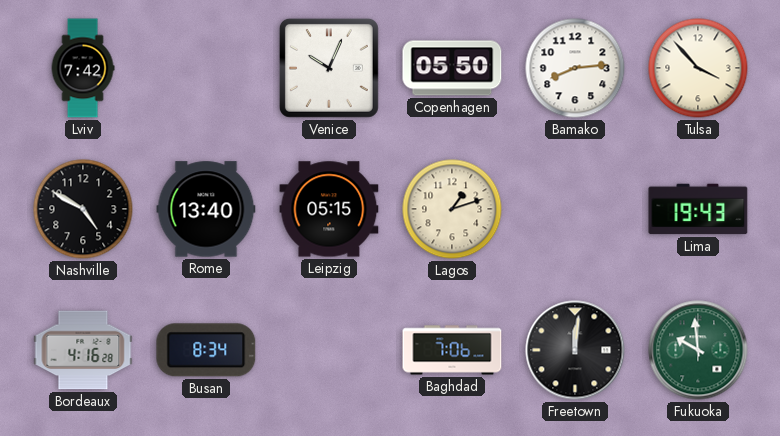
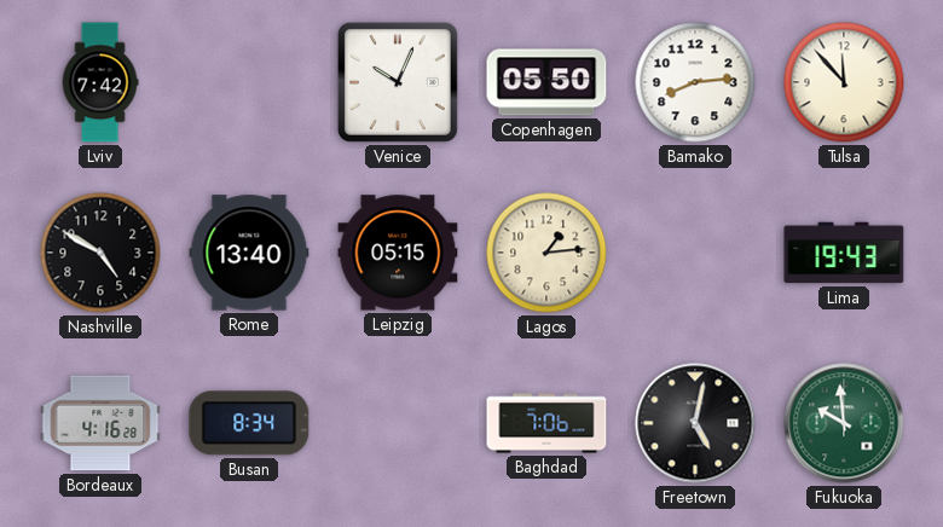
Tulsa: 3:53 -> 11:53
Lagos: 1:12 -> 1:14
Freetown: 12:01 -> 5:02
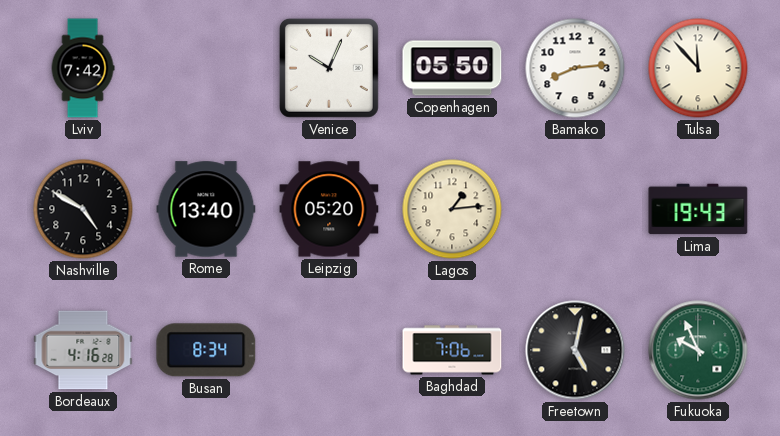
Leipzig: 05:15 -> 05:20
Fukuoka: 9:59 -> 9:56
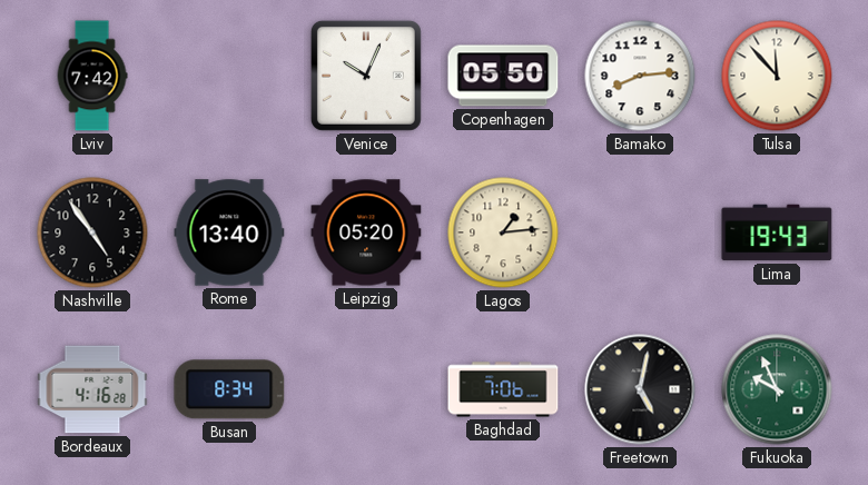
Nashville: 4:50 -> 4:54
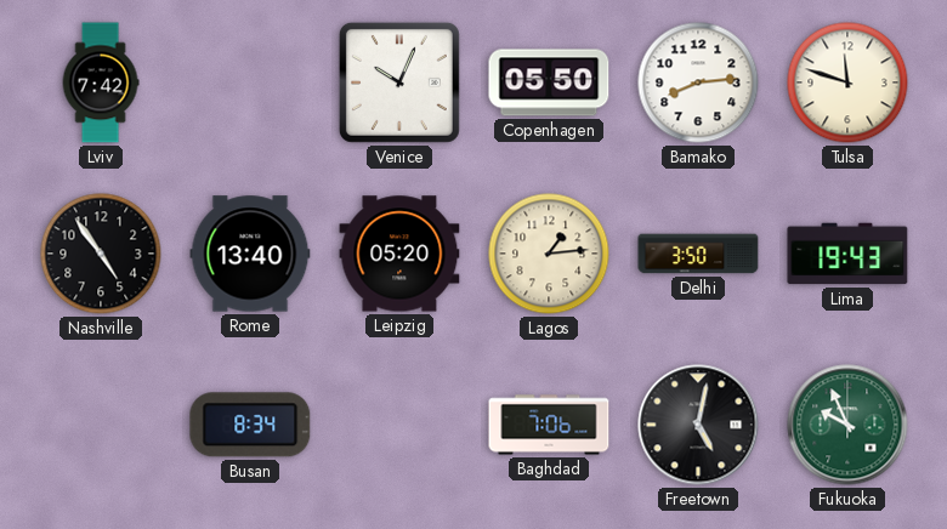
Tulsa: 11:53 -> 11:48
Delhi: none -> 3:50
Bordeaux: 4:16 -> none
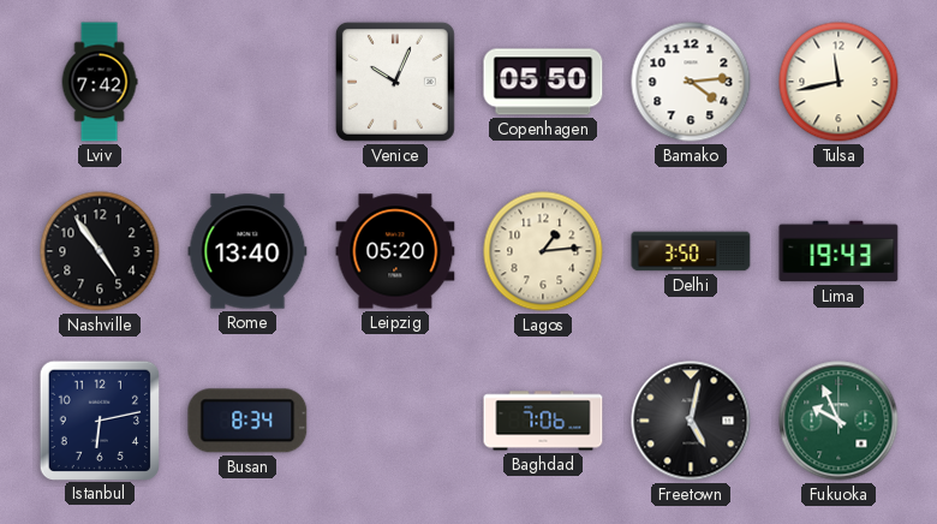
Bamako: 8:14 -> 4:14
Tulsa: 11:48 -> 11:43
Istanbul: none -> 6:13
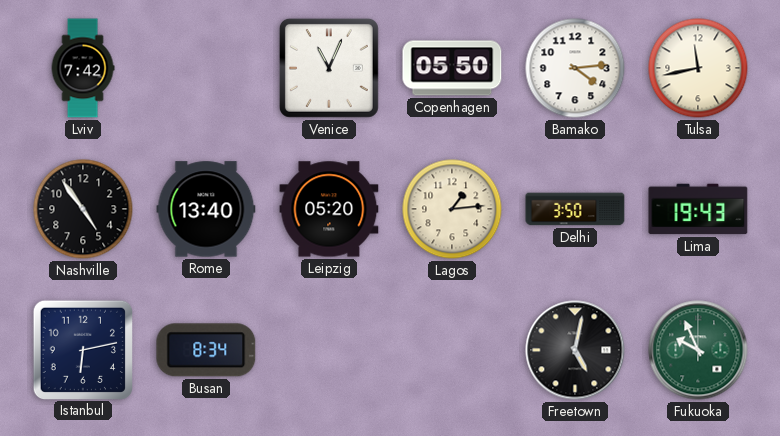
Venice: 10:04 -> 11:04
Baghdad: 7:06 -> none
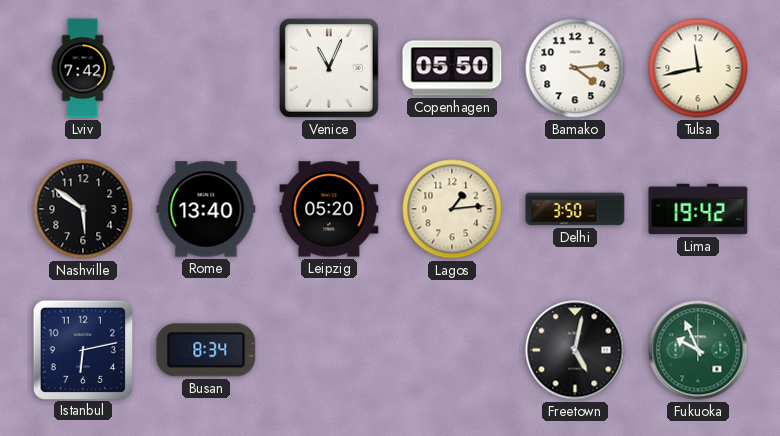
Nashville: 4:54 -> 5:51
Lima: 19:43 -> 19:42
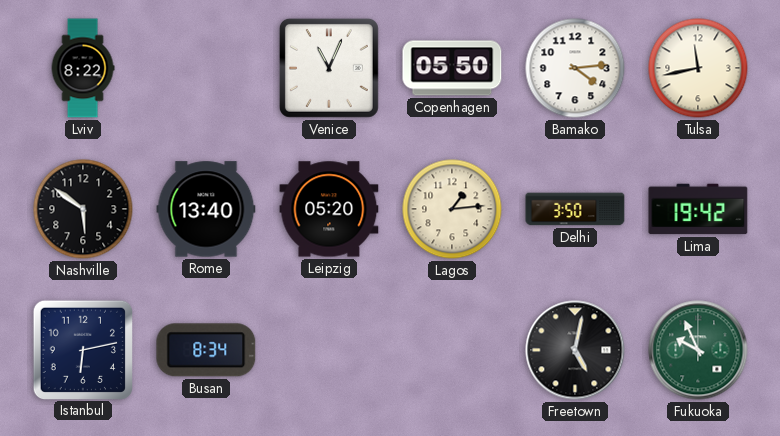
Lviv: 7:42 -> 8:22
